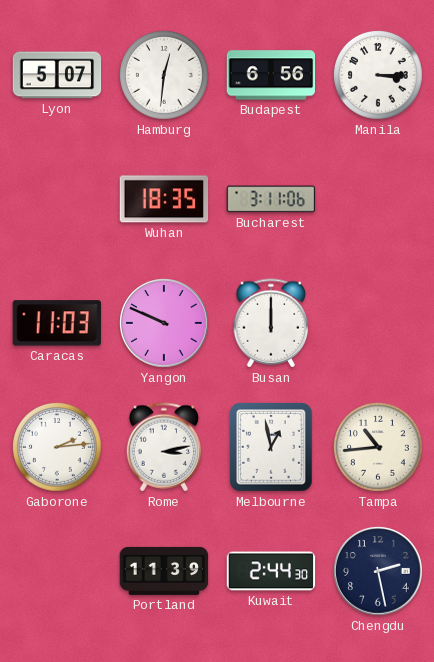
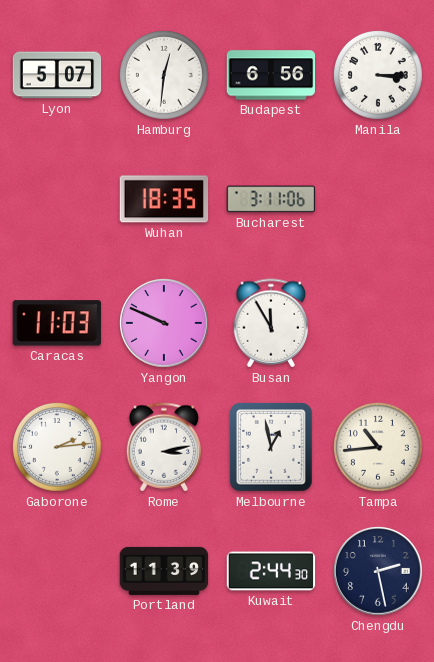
Busan: 12:00 -> 11:55
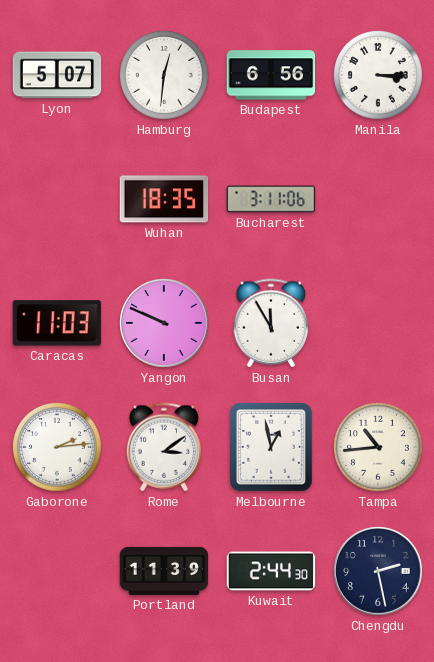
Rome: 3:13 -> 3:09
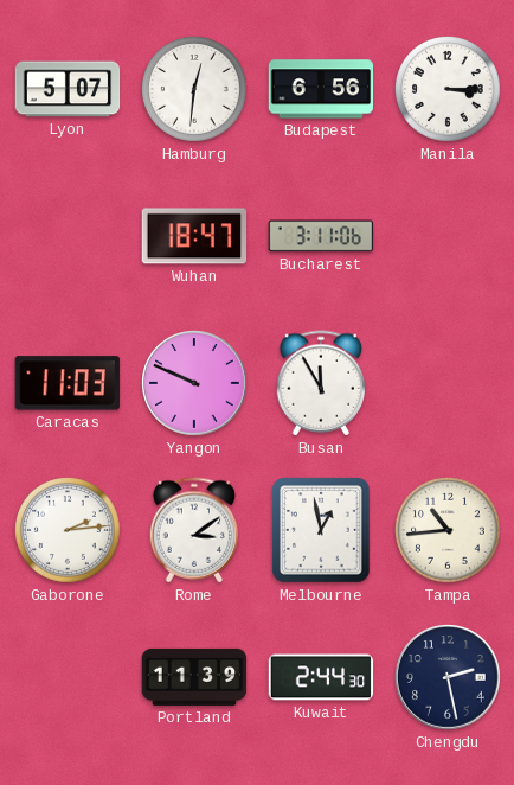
Wuhan: 18:35 -> 18:47
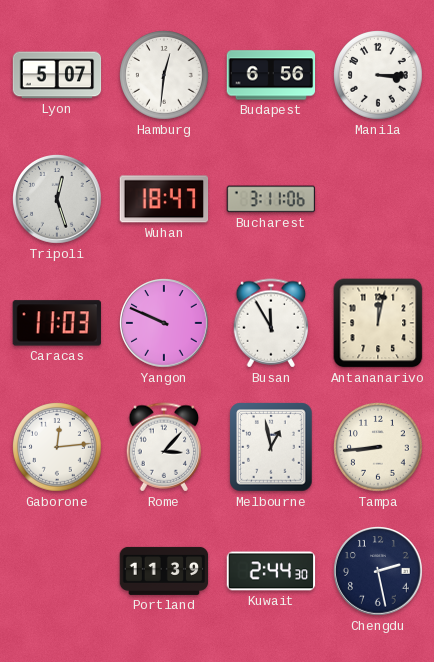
Tripoli: none -> 12:27
Antananarivo: none -> 12:02
Gaborone: 2:14 -> 12:14
Rome: 3:09 -> 3:07
Tampa: 10:44 -> 8:44
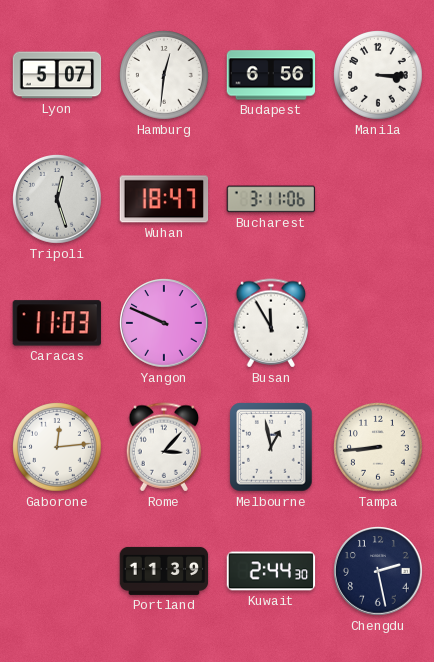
Antananarivo: 12:02 -> none
